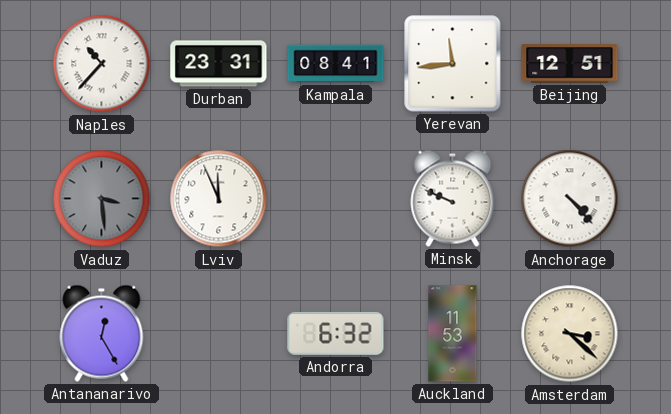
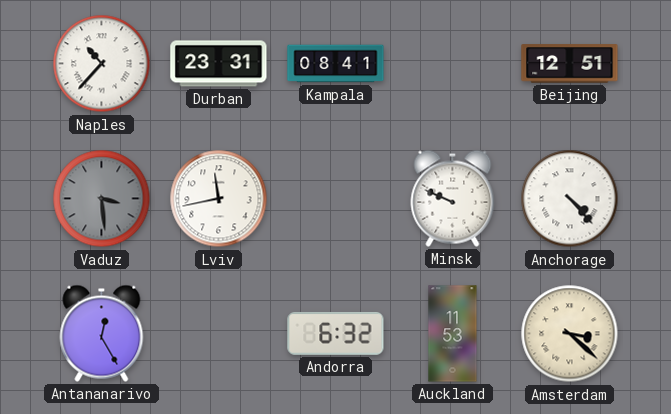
Yerevan: 11:44 -> none
Lviv: 11:56 -> 11:43
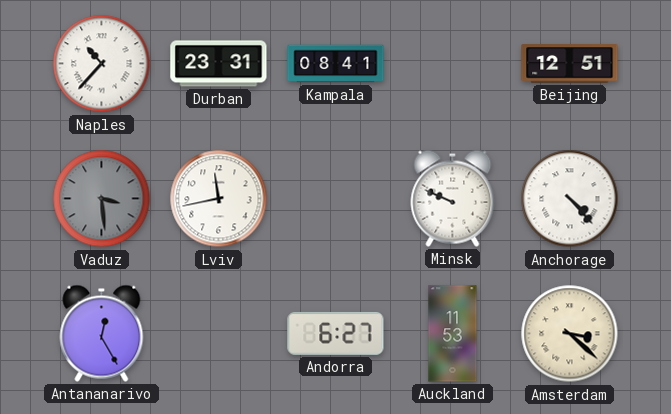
Andorra: 6:32 -> 6:27
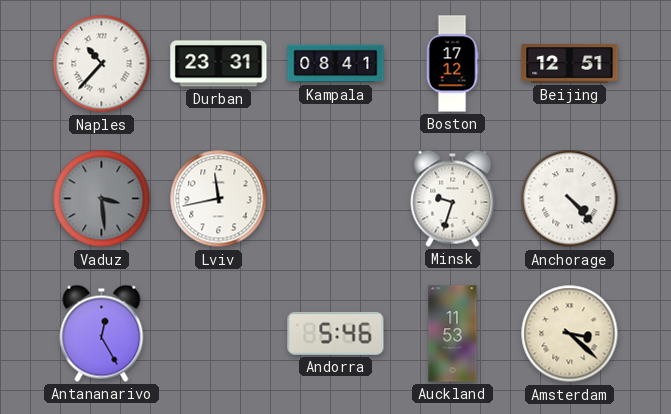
Boston: none -> 17:12
Minsk: 9:49 -> 9:33
Andorra: 6:27 -> 5:46
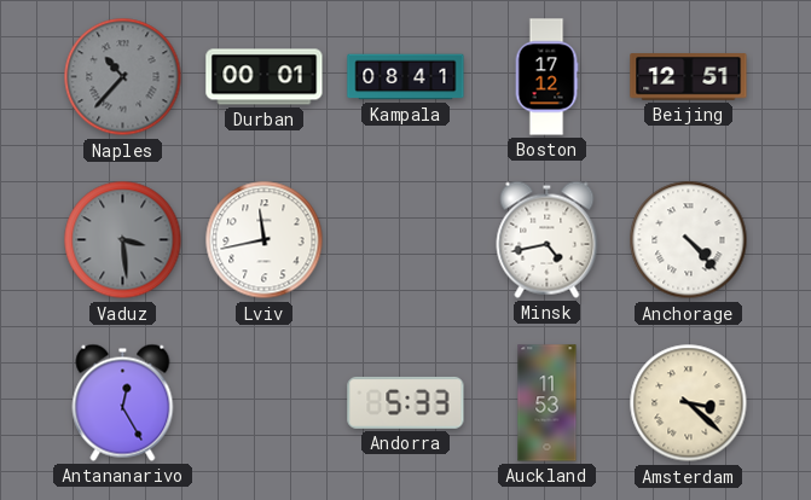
Naples dial: white -> grey
Durban: 23:31 -> 00:01
Minsk: 9:33 -> 4:43
Andorra: 5:46 -> 5:33
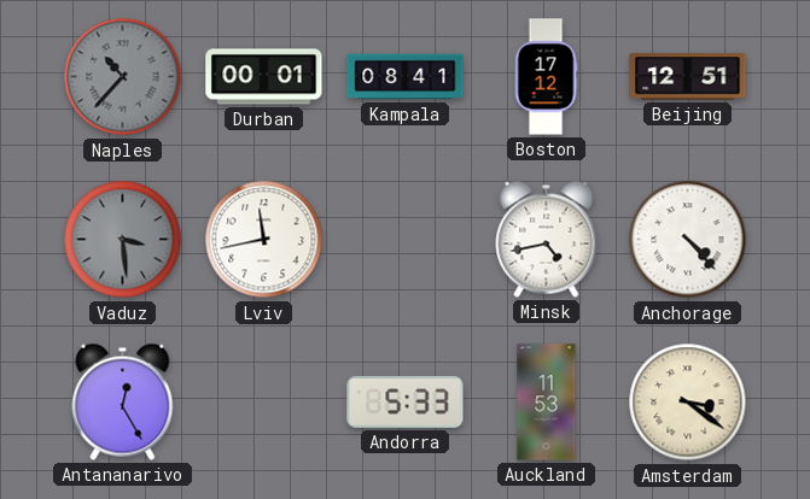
Amsterdam: 3:22 -> 3:21
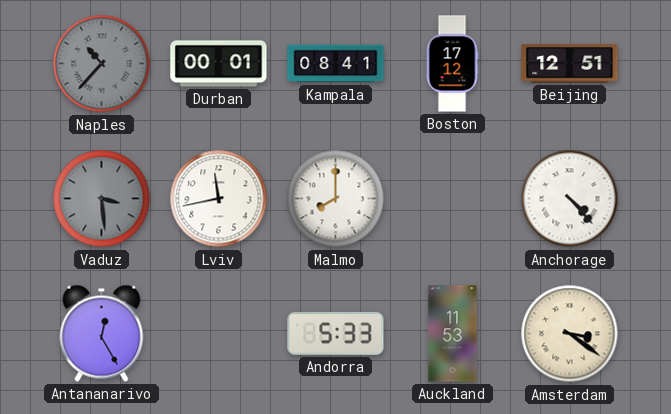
Malmo: none -> 8:00
Minsk: 4:43 -> none
